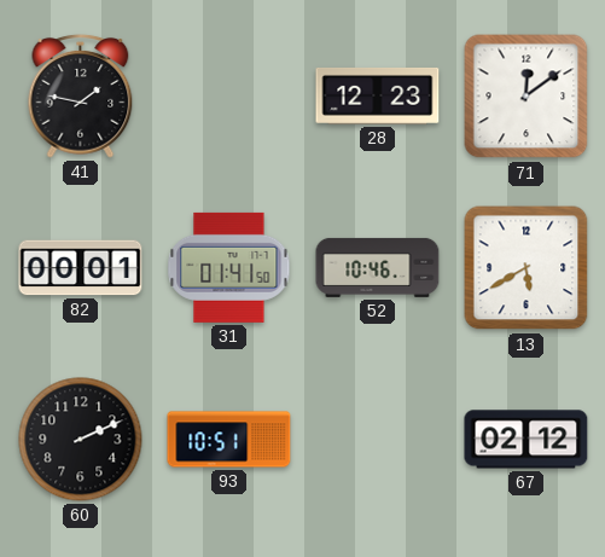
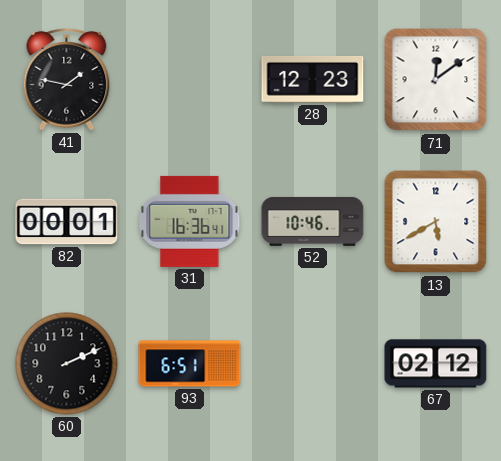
31: 01:41 -> 16:36
93: 10:51 -> 6:51
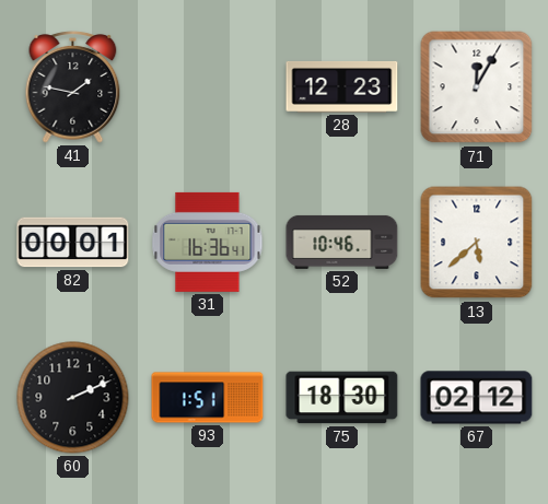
71: 12:09 -> 12:05
13: 5:40 -> 5:38
93: 6:51 -> 1:51
75: none -> 18:30
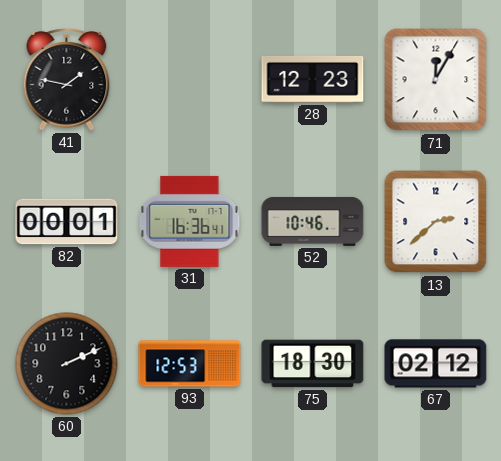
13: 5:38 -> 2:38
93: 1:51 -> 12:53
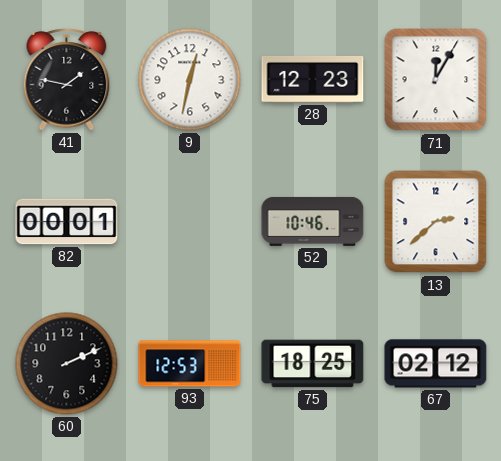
9: none -> 12:32
31: 16:36 -> none
75: 18:30 -> 18:25
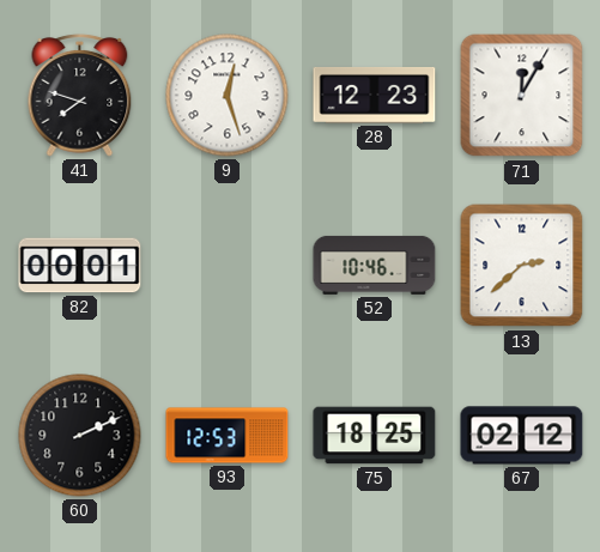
41: 1:47 -> 7:48
9: 12:32 -> 12:27
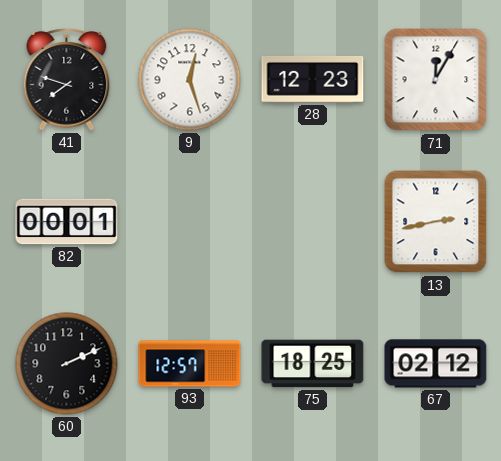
52: 10:46 -> none
13: 2:38 -> 2:43
93: 12:53 -> 12:57
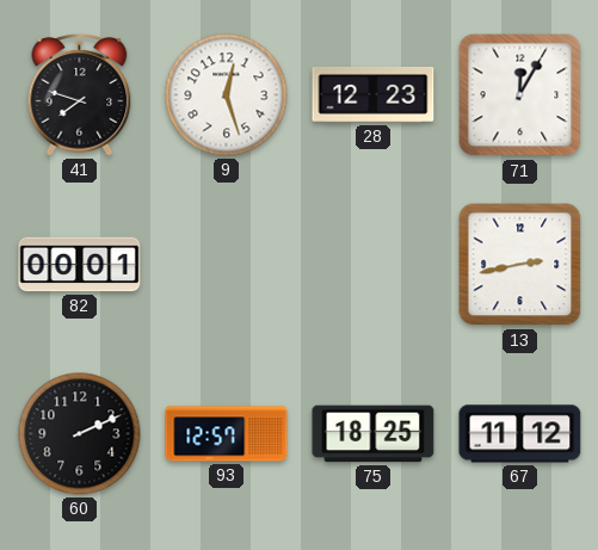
67: 02:12 -> 11:12
